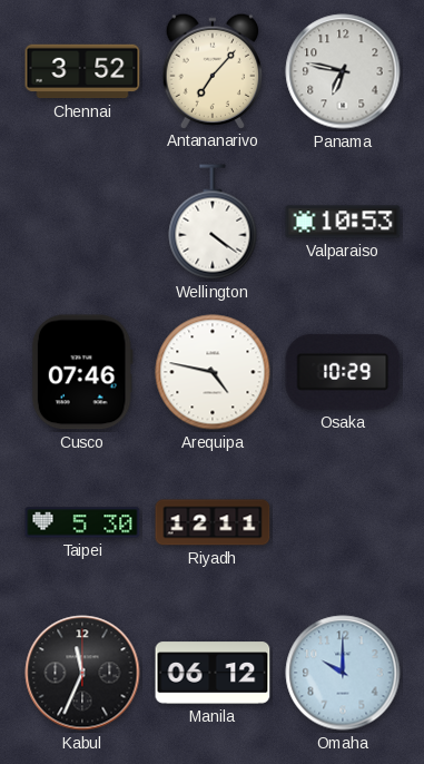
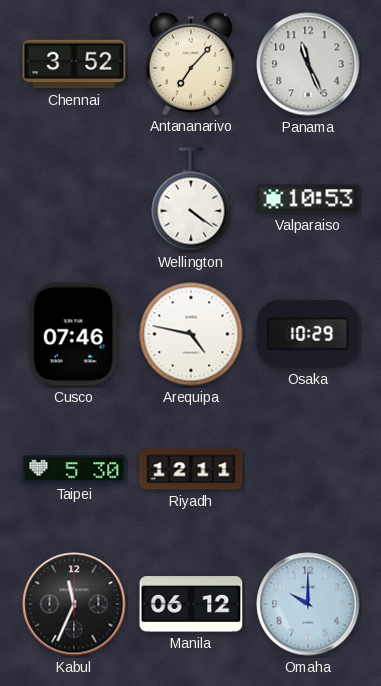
Panama: 6:47 -> 11:26
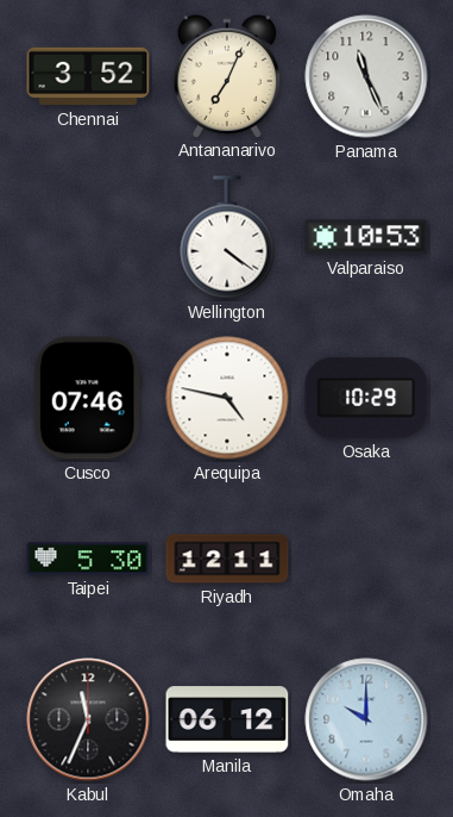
Antananarivo: 7:07 -> 7:04
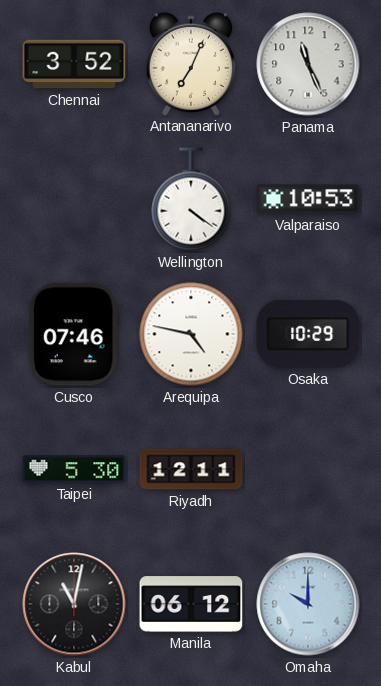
Kabul: 11:34 -> 11:02
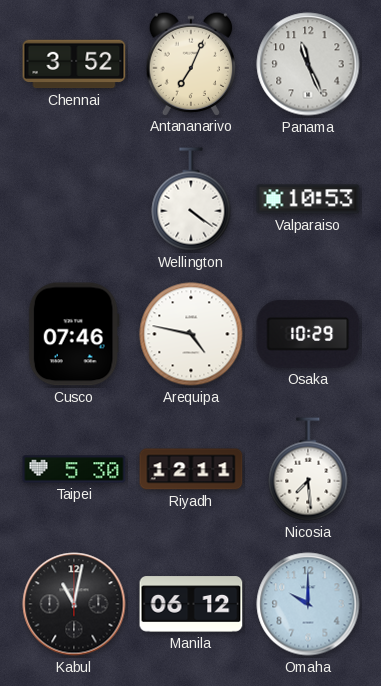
Nicosia: none -> 7:29
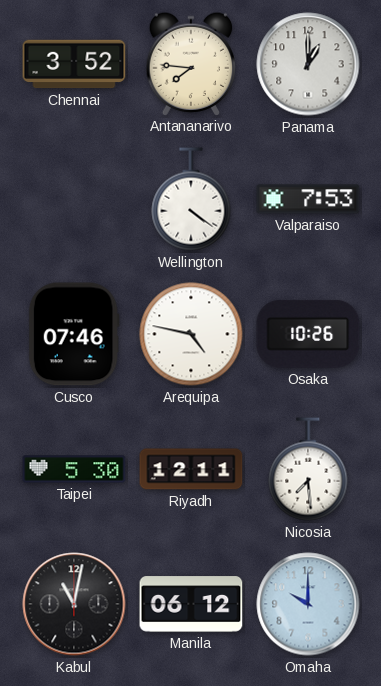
Antananarivo: 7:04 -> 7:46
Panama: 11:26 -> 1:00
Valparaiso: 10:53 -> 7:53
Osaka: 10:29 -> 10:26
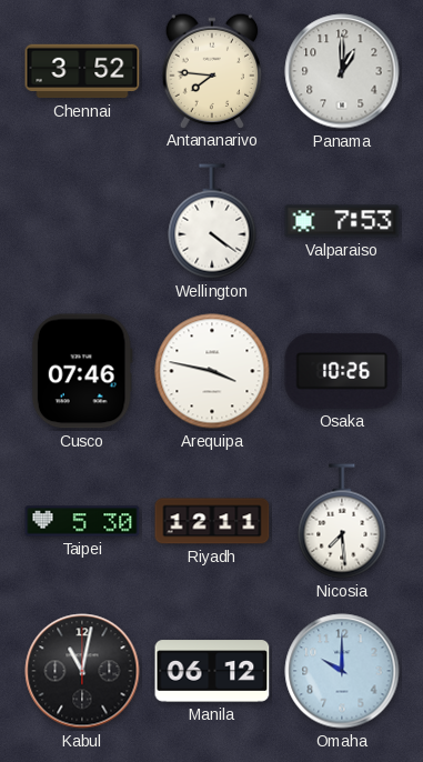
Arequipa: 4:47 -> 3:47
